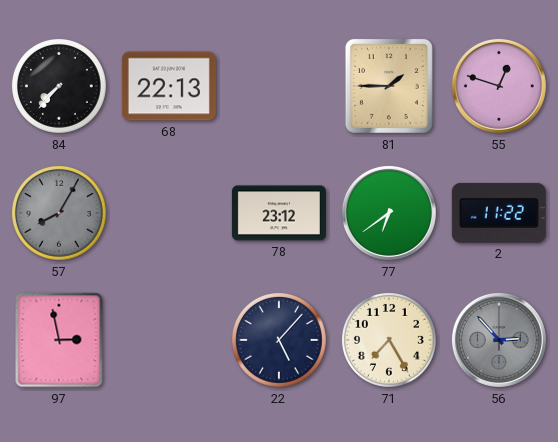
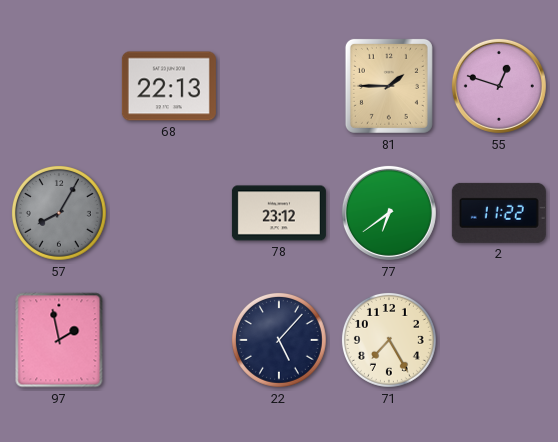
84: 7:37 -> none
97: 2:58 -> 1:58
56: 2:53 -> none
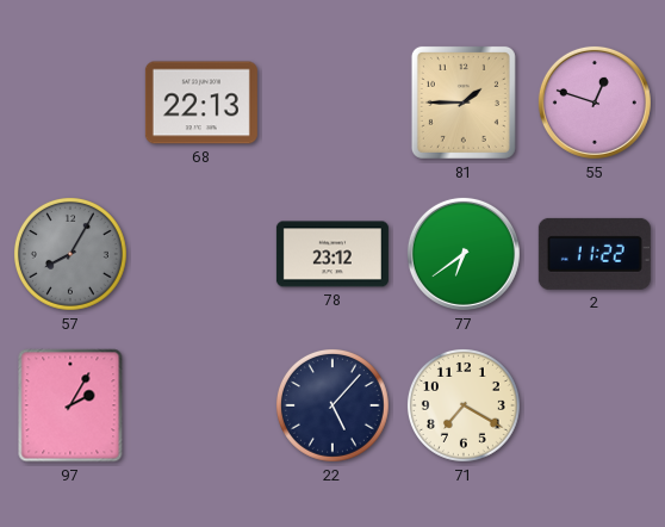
97: 1:58 -> 2:05
71: 7:25 -> 7:20
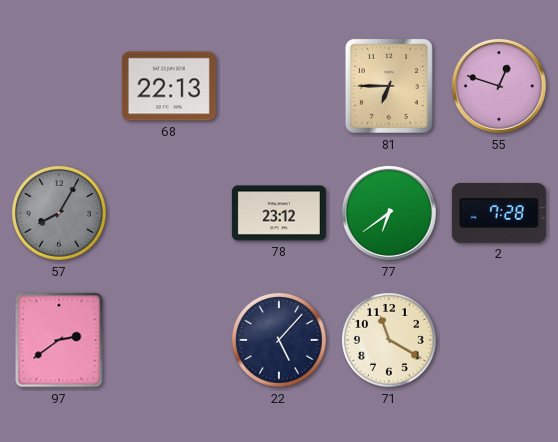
81: 1:45 -> 6:45
2: 11:22 -> 7:28
97: 2:05 -> 2:39
71: 7:20 -> 11:20
